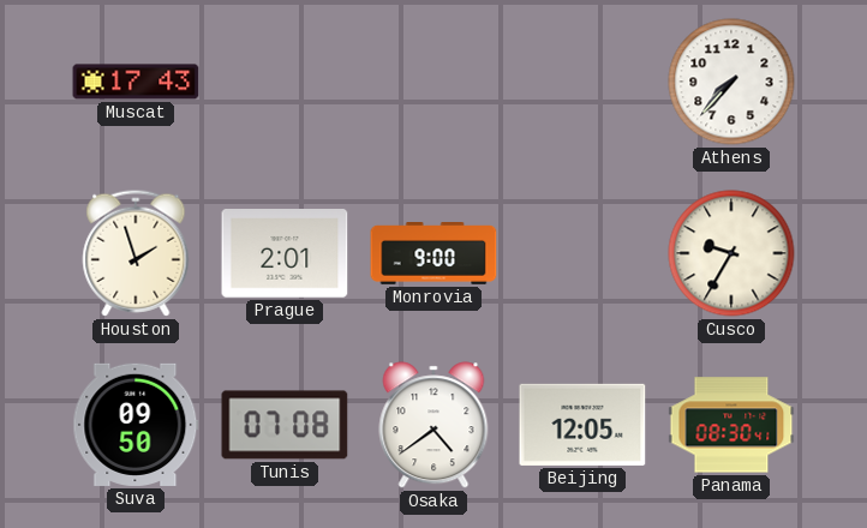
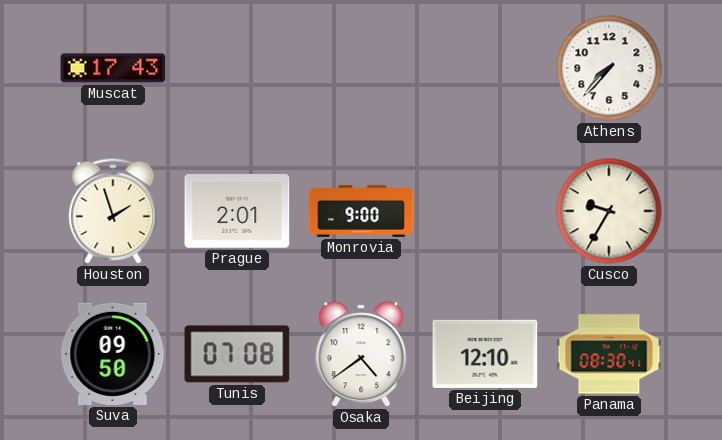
Beijing: 12:05 -> 12:10
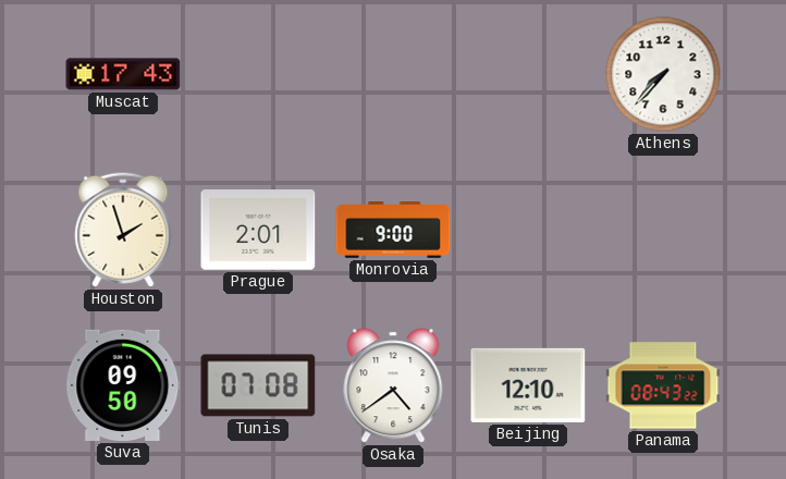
Cusco: 9:35 -> none
Panama: 08:30 -> 08:43
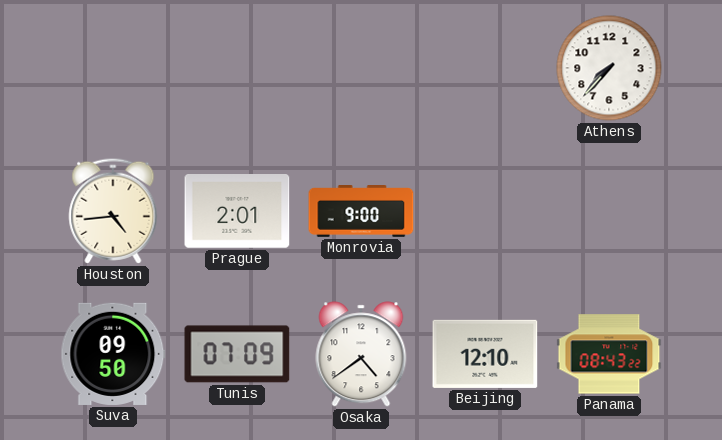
Muscat: 17:43 -> none
Houston: 1:57 -> 4:44
Tunis: 07:08 -> 07:09
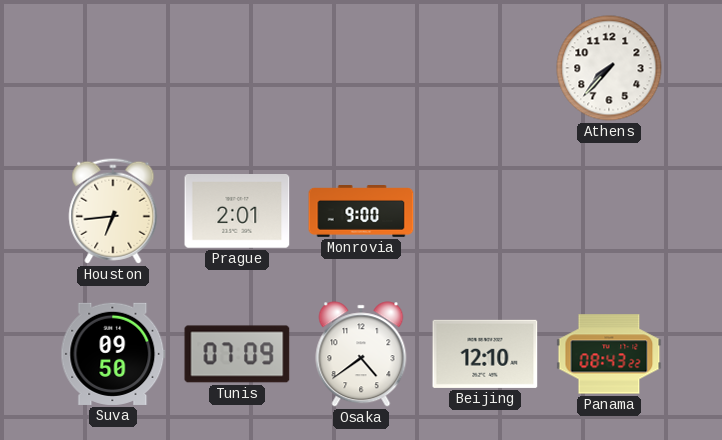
Houston: 4:44 -> 6:44
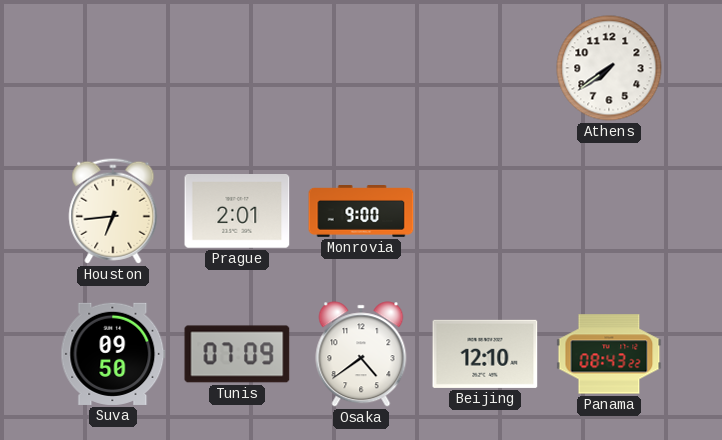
Athens: 7:37 -> 7:39
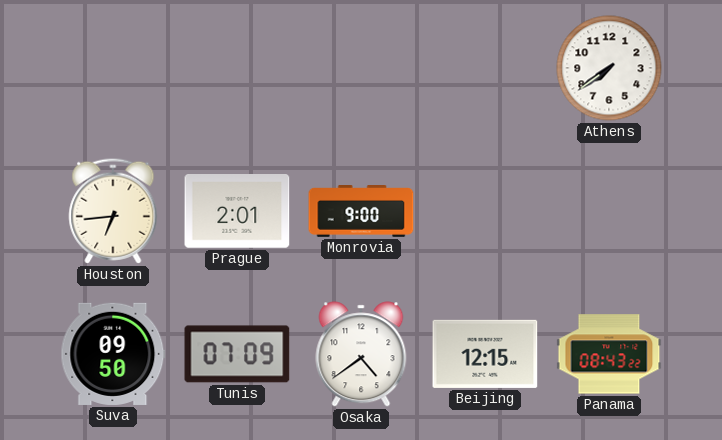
Beijing: 12:10 -> 12:15
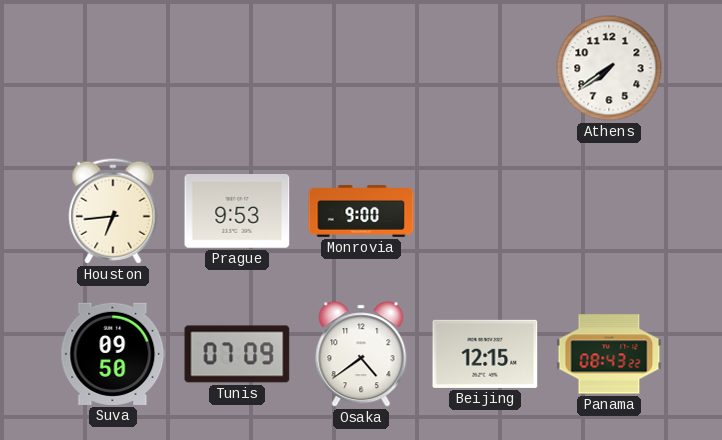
Prague: 2:01 -> 9:53
